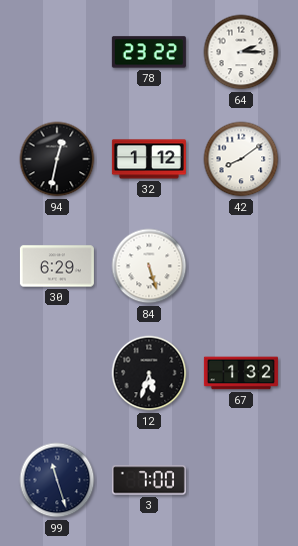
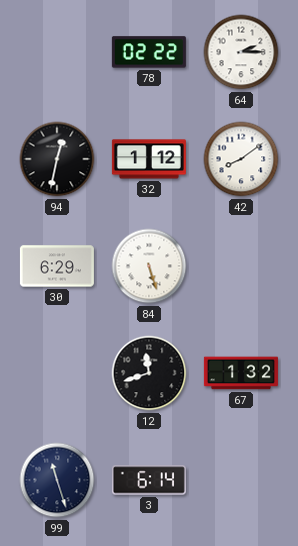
78: 23:22 -> 02:22
12: 5:33 -> 11:42
3: 7:00 -> 6:14
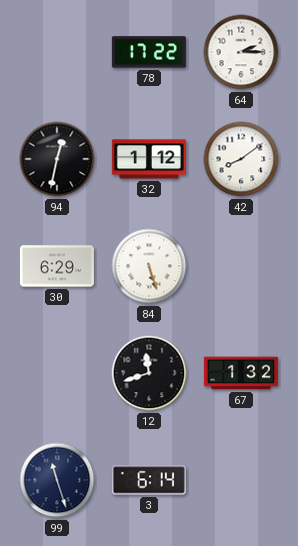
78: 02:22 -> 17:22
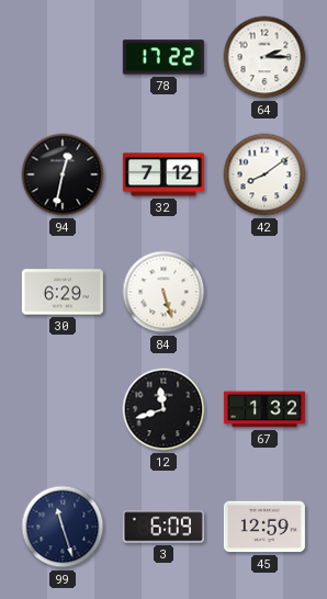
32: 1:12 -> 7:12
3: 6:14 -> 6:09
45: none -> 12:59
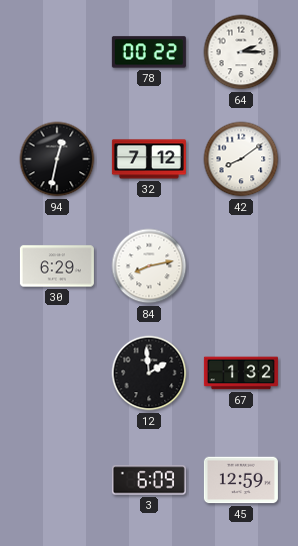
78: 17:22 -> 00:22
84: 5:27 -> 8:13
12: 11:42 -> 1:59
99: 11:27 -> none
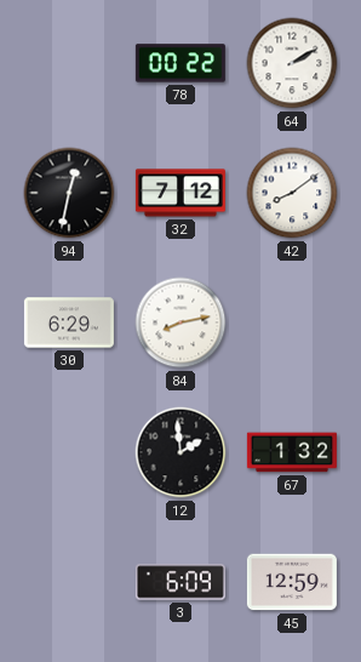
64: 2:15 -> 2:10
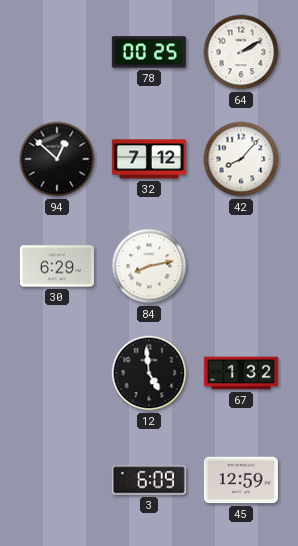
78: 00:22 -> 00:25
94: 12:32 -> 12:52
42: 8:09 -> 8:07
12: 1:59 -> 4:59
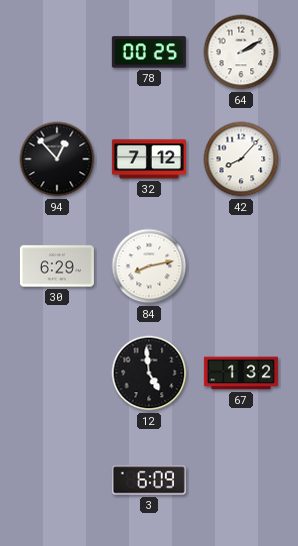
94: 12:52 -> 12:53
45: 12:59 -> none
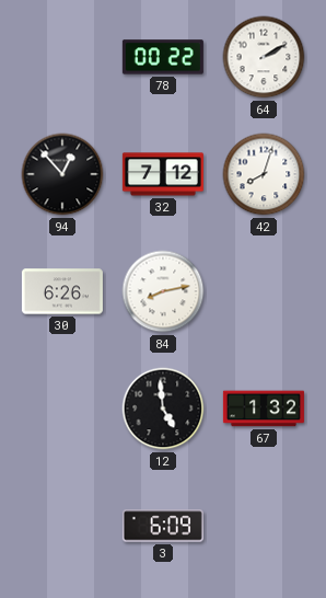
78: 00:25 -> 00:22
42: 8:07 -> 8:03
30: 6:29 -> 6:26
